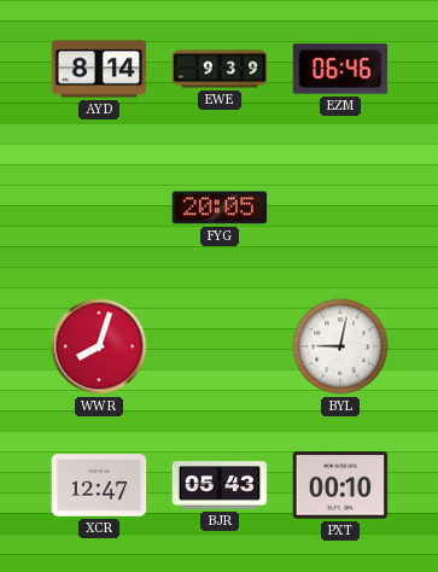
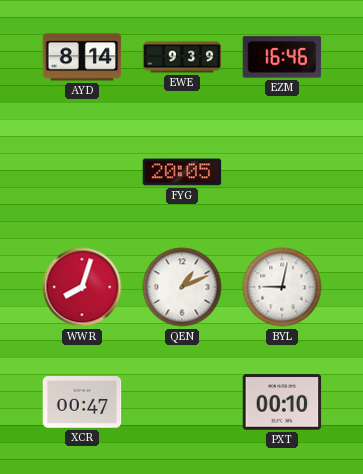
EZM: 06:46 -> 16:46
QEN: none -> 1:11
XCR: 12:47 -> 00:47
BJR: 05:43 -> none
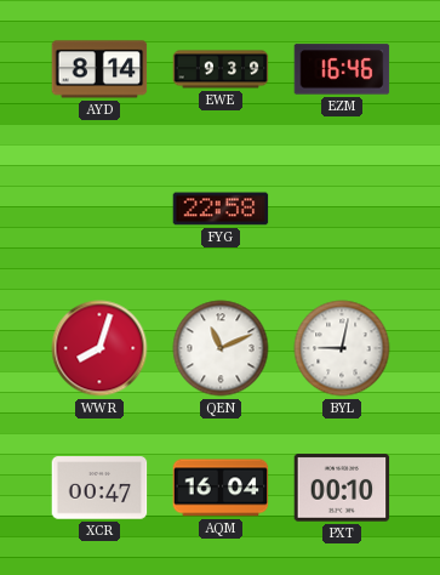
FYG: 20:05 -> 22:58
QEN: 1:11 -> 11:11
AQM: none -> 16:04
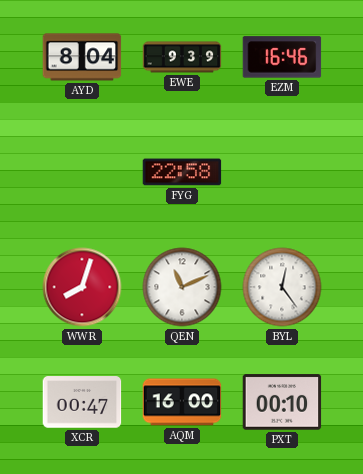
AYD: 8:14 -> 8:04
BYL: 9:02 -> 12:24
AQM: 16:04 -> 16:00
